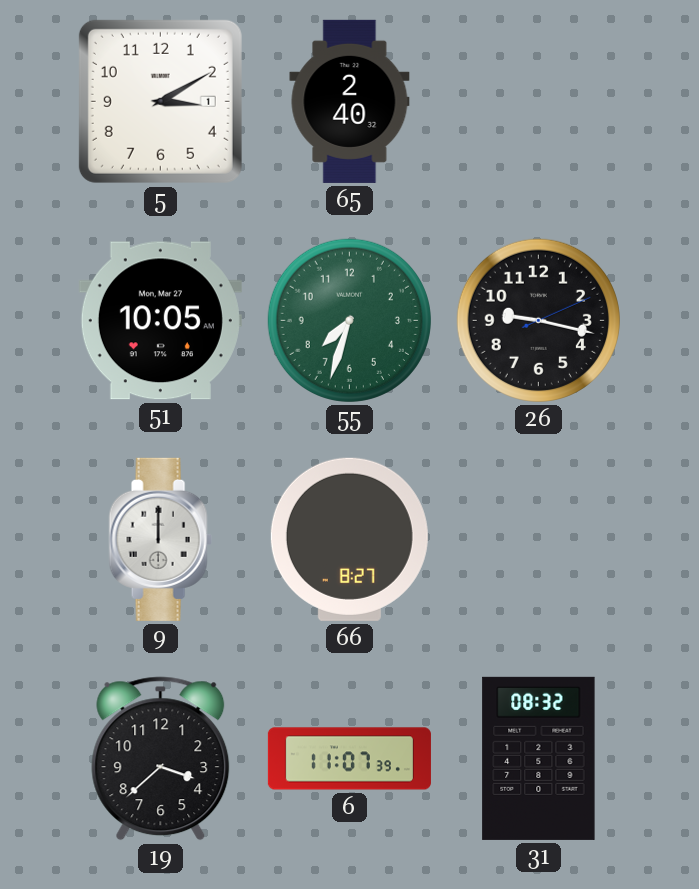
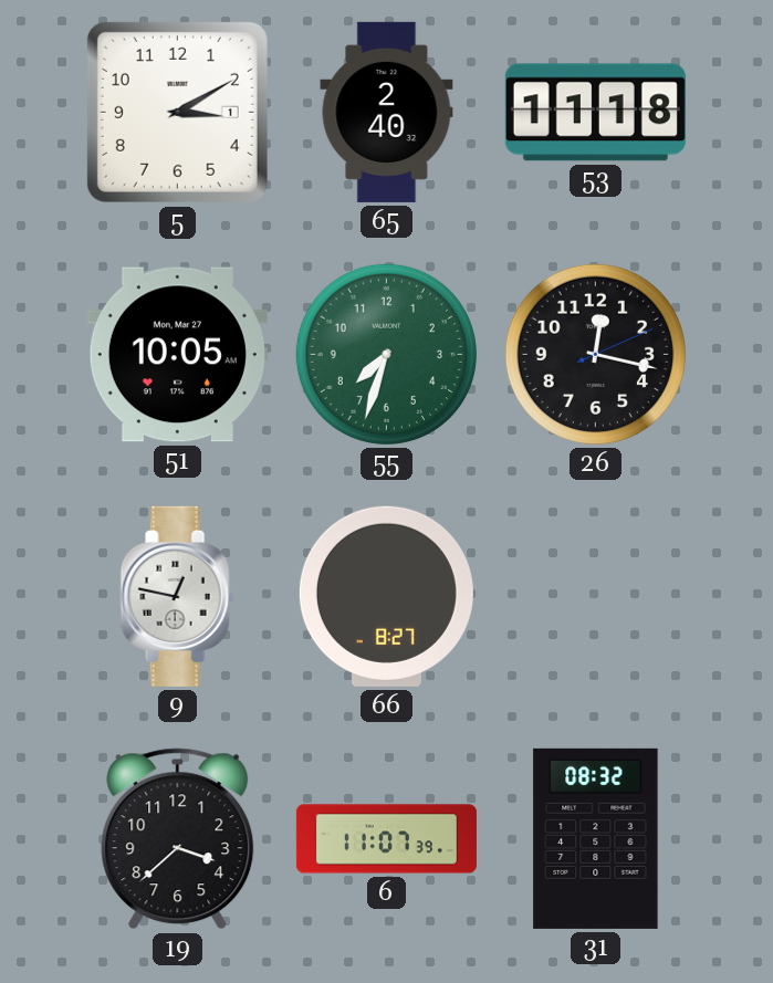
53: none -> 11:18
26: 9:17 -> 12:17
9: 12:00 -> 12:47
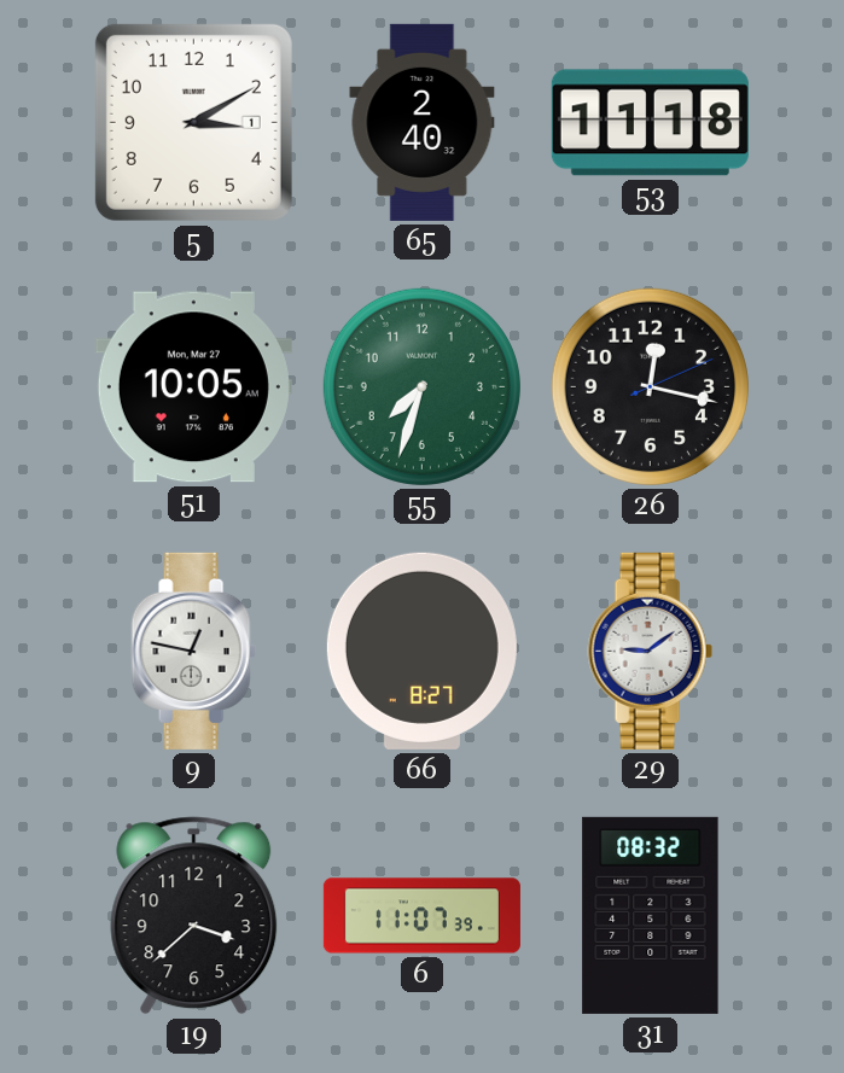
29: none -> 9:09
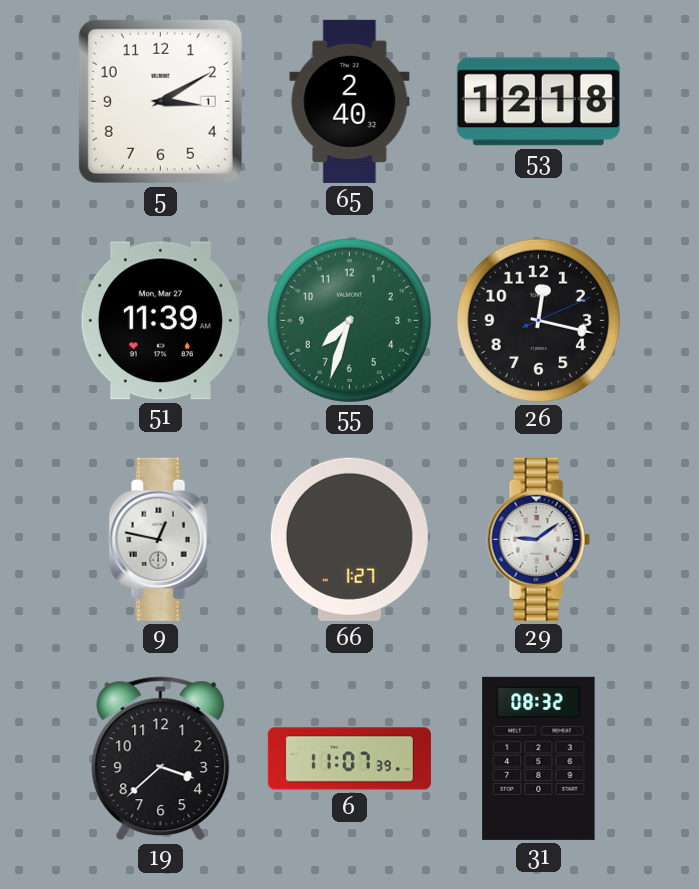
53: 11:18 -> 12:18
51: 10:05 -> 11:39
66: 8:27 -> 1:27
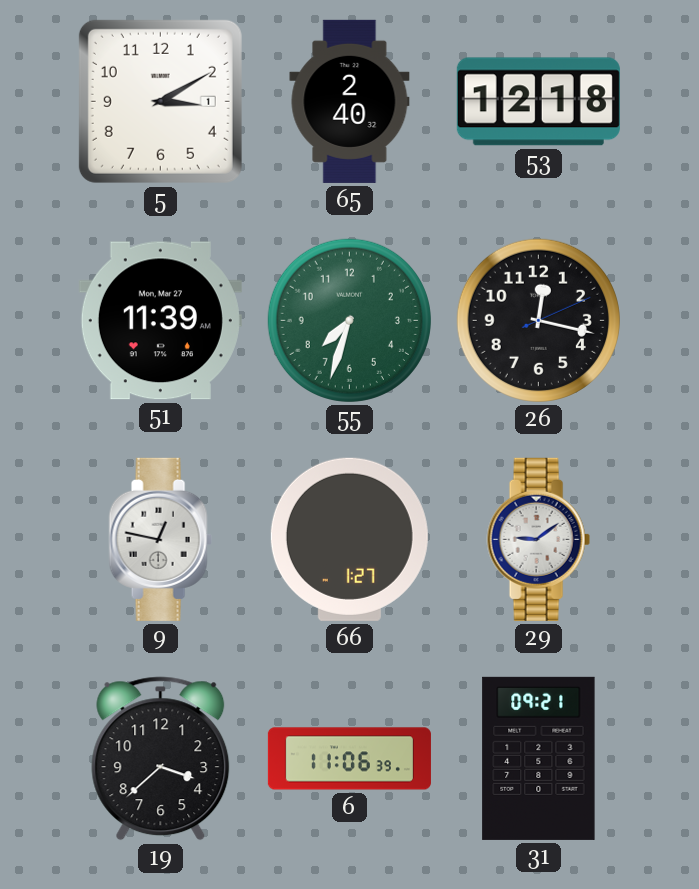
6: 11:07 -> 11:06
31: 08:32 -> 09:21
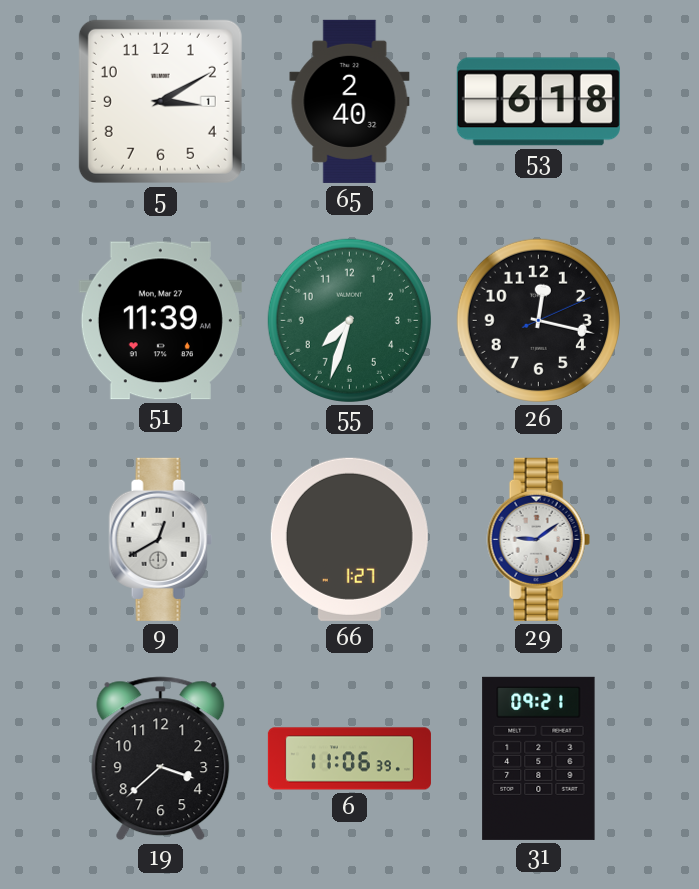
53: 12:18 -> 6:18
9: 12:47 -> 12:40
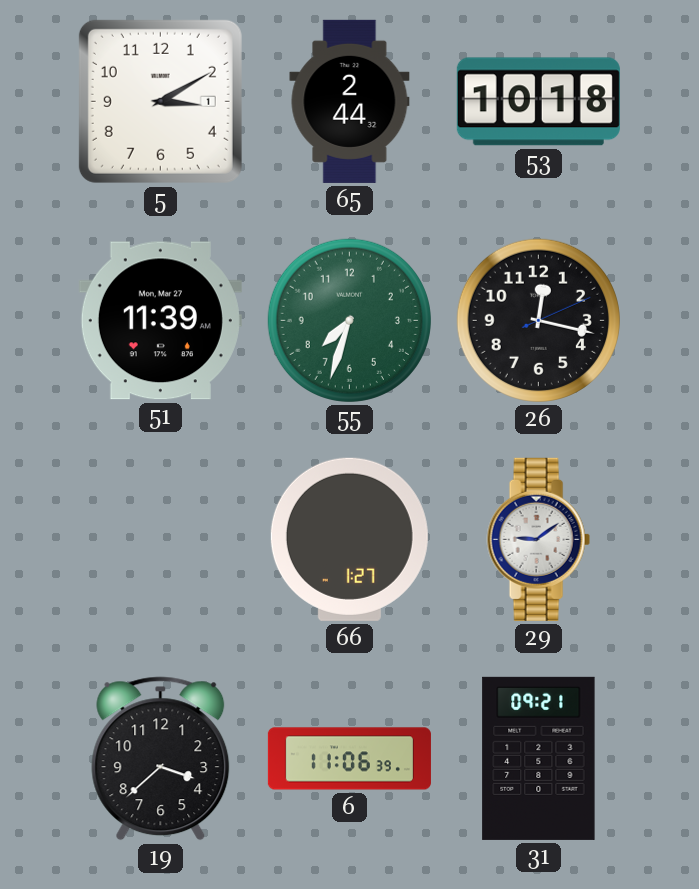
65: 2:40 -> 2:44
53: 6:18 -> 10:18
9: 12:40 -> none
